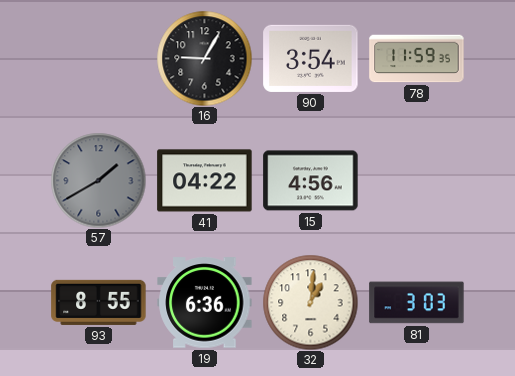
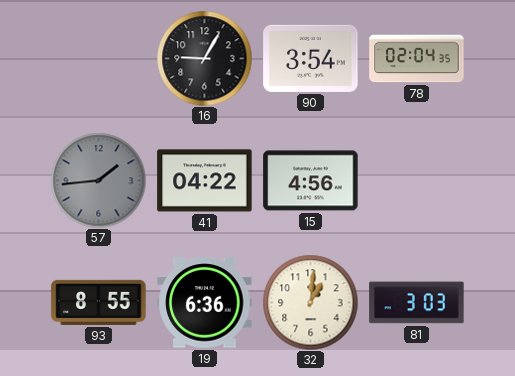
78: 11:59 -> 02:04
57: 1:40 -> 1:44
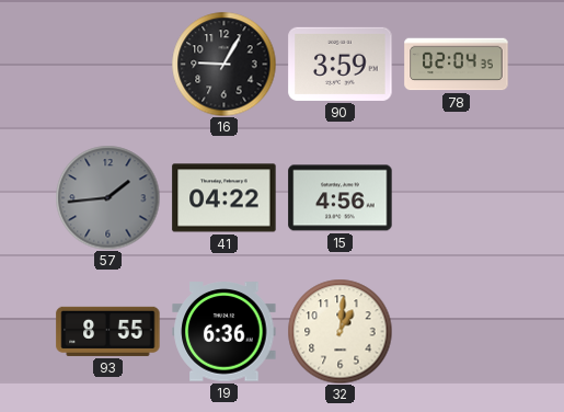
90: 3:54 -> 3:59
81: 3:03 -> none
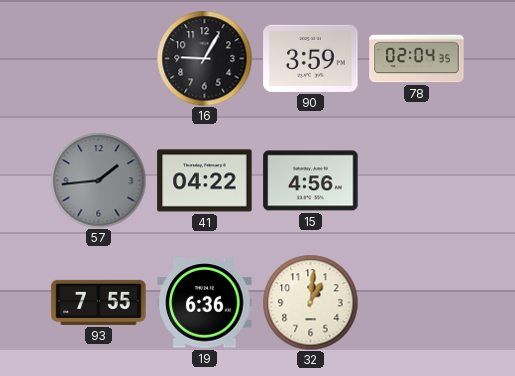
93: 8:55 -> 7:55
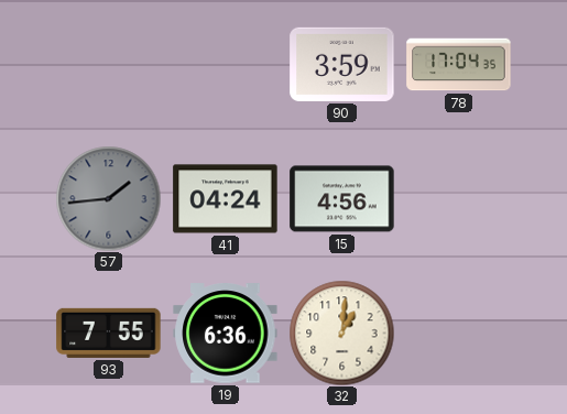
16: 9:05 -> none
78: 02:04 -> 17:04
41: 04:22 -> 04:24
